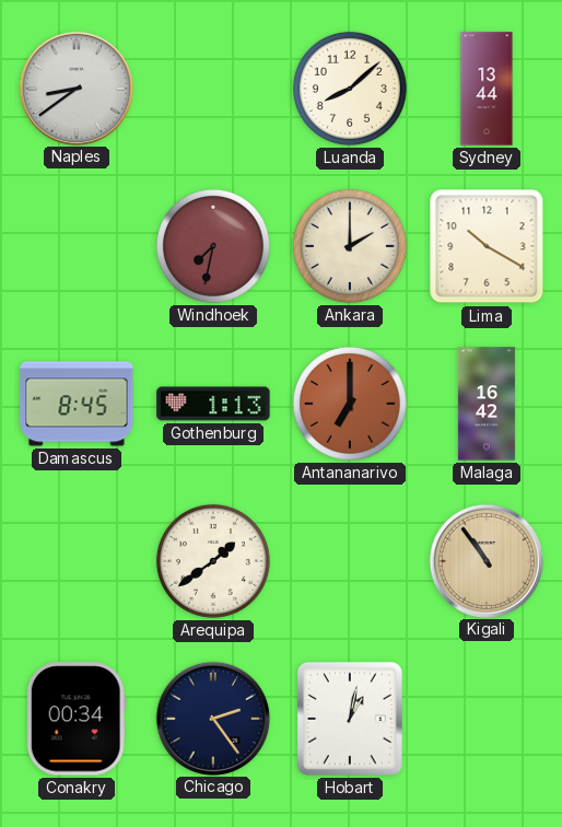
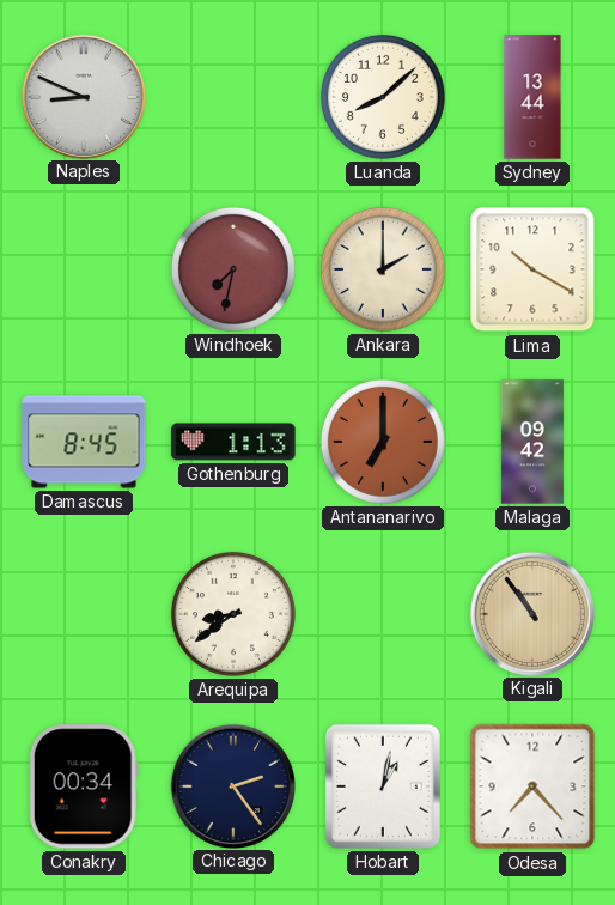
Naples: 8:39 -> 8:49
Malaga: 16:42 -> 09:42
Arequipa: 1:39 -> 8:39
Odesa: none -> 7:23
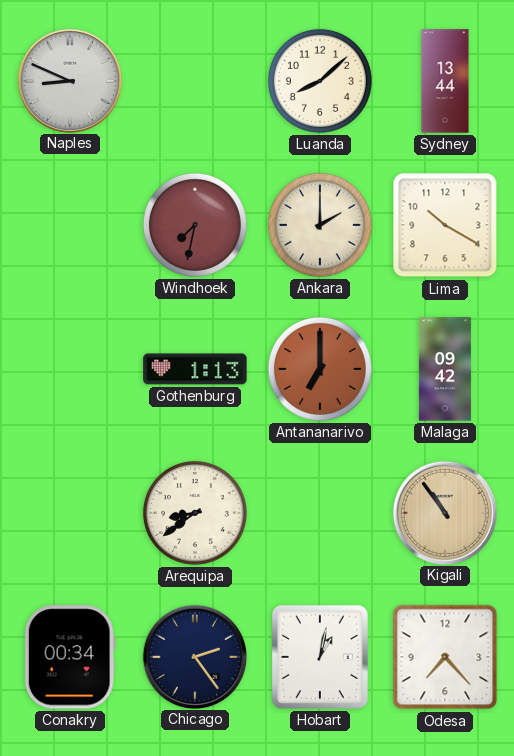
Damascus: 8:45 -> none
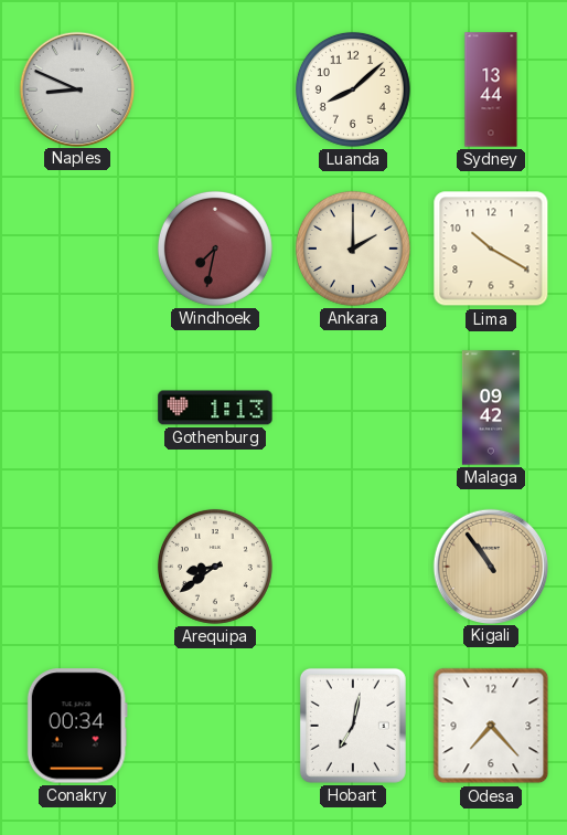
Antananarivo: 7:00 -> none
Chicago: 2:24 -> none
Hobart: 1:02 -> 7:02
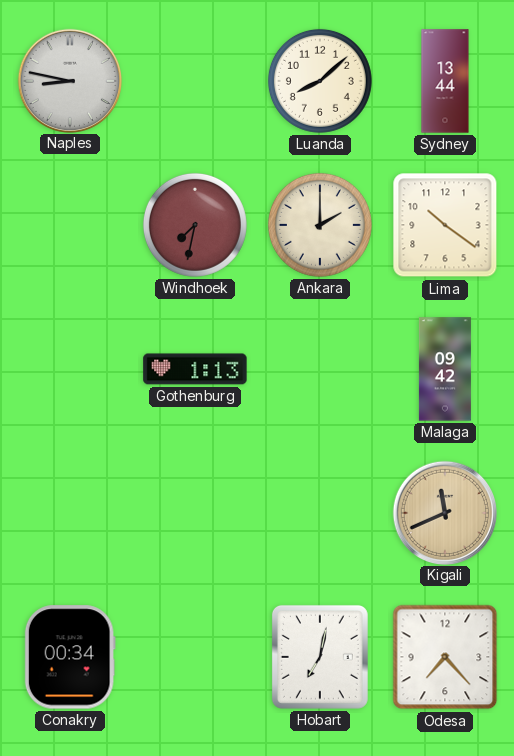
Naples: 8:49 -> 8:47
Lima: 10:20 -> 10:21
Arequipa: 8:39 -> none
Kigali: 10:54 -> 11:41
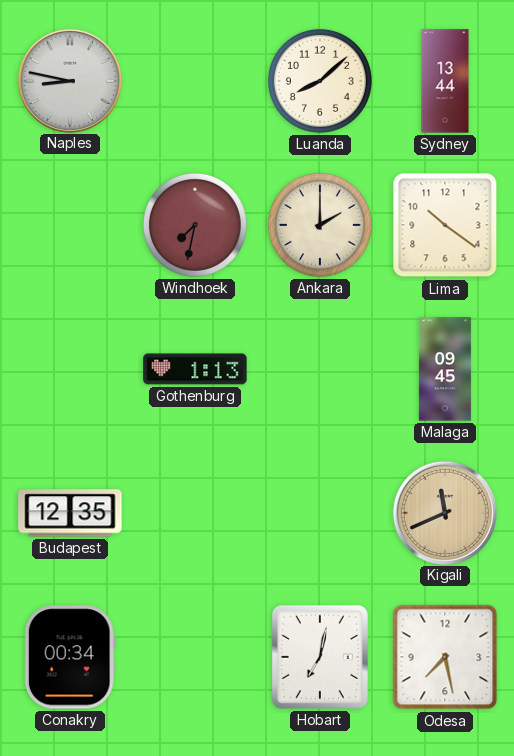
Malaga: 09:42 -> 09:45
Budapest: none -> 12:35
Odesa: 7:23 -> 7:28
